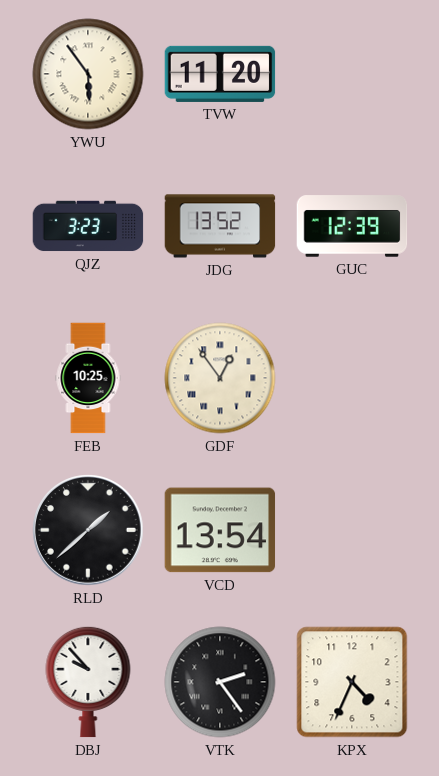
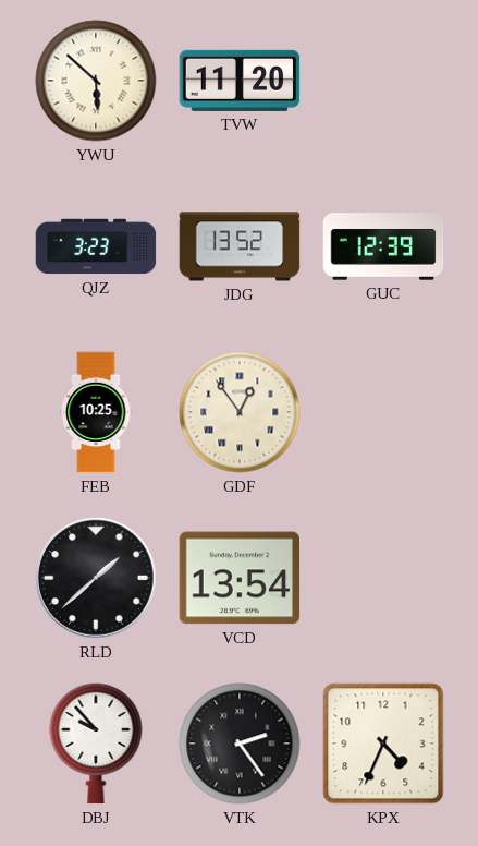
YWU: 5:54 -> 5:52
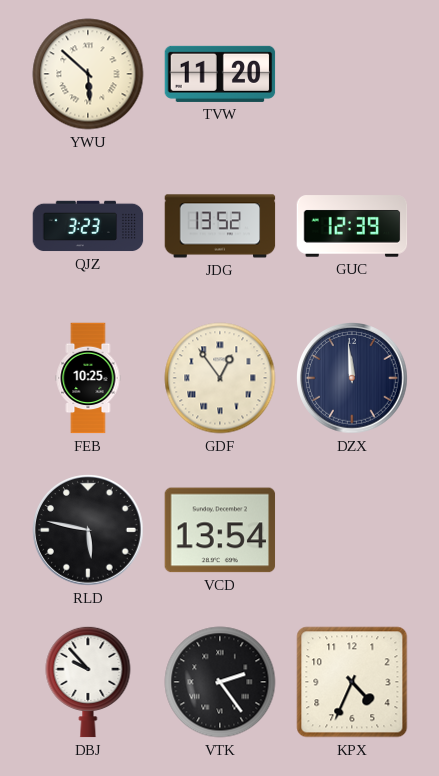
DZX: none -> 11:59
RLD: 1:38 -> 5:47
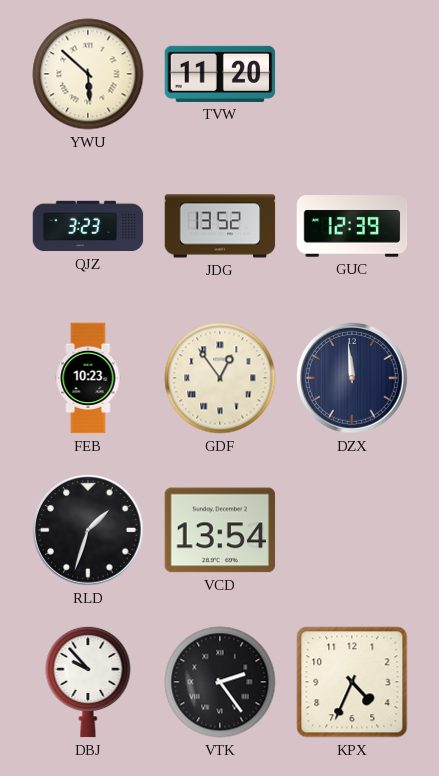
FEB: 10:25 -> 10:23
RLD: 5:47 -> 1:33
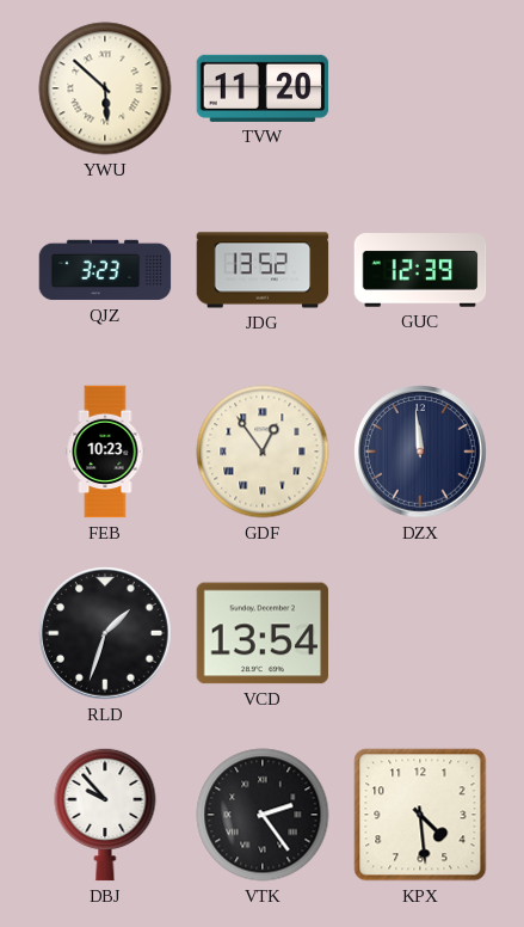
KPX: 4:34 -> 4:29
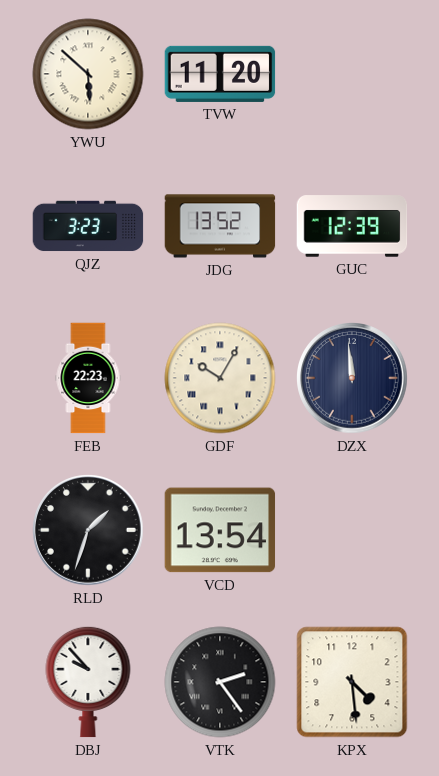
FEB: 10:23 -> 22:23
GDF: 12:54 -> 10:05
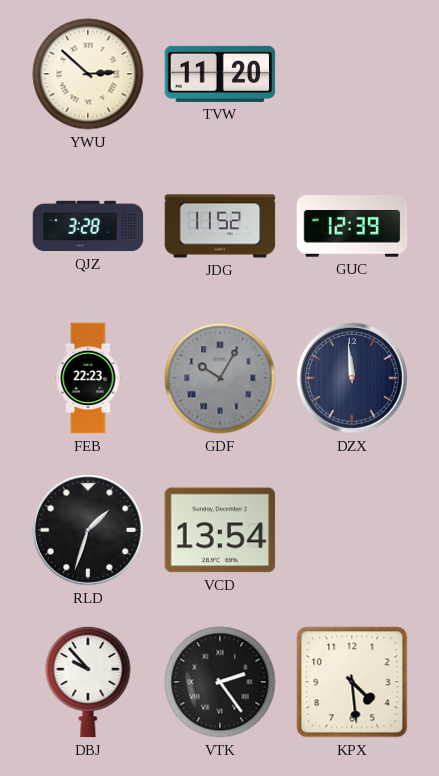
YWU: 5:52 -> 2:52
QJZ: 3:23 -> 3:28
JDG: 13:52 -> 11:52
GDF dial: cream -> grey
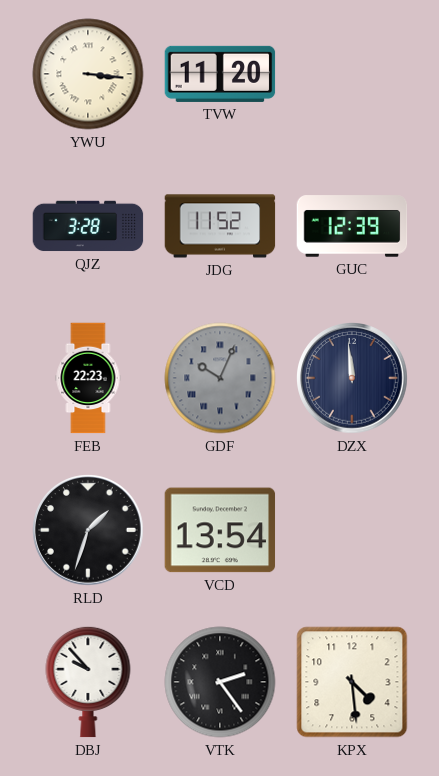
YWU: 2:52 -> 3:16
GDF: 10:05 -> 10:04
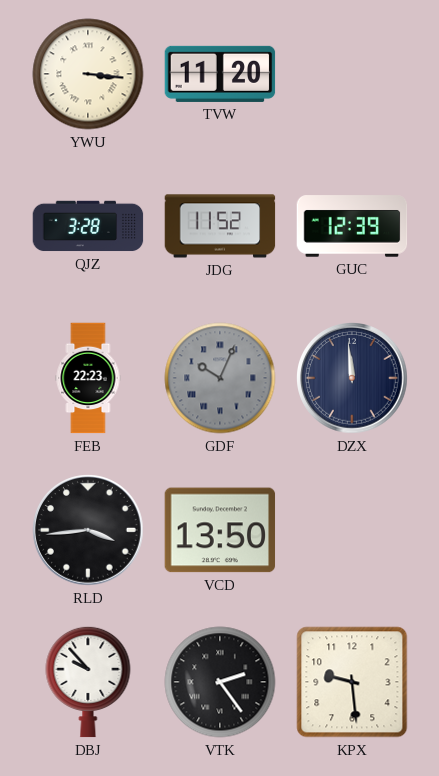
RLD: 1:33 -> 3:44
VCD: 13:54 -> 13:50
KPX: 4:29 -> 9:29
